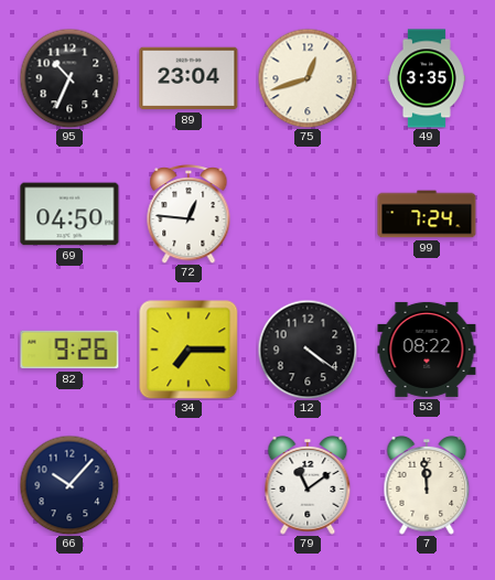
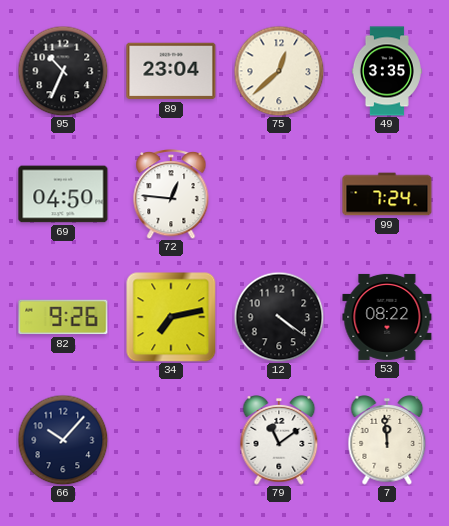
75: 12:42 -> 12:38
34: 7:15 -> 7:13
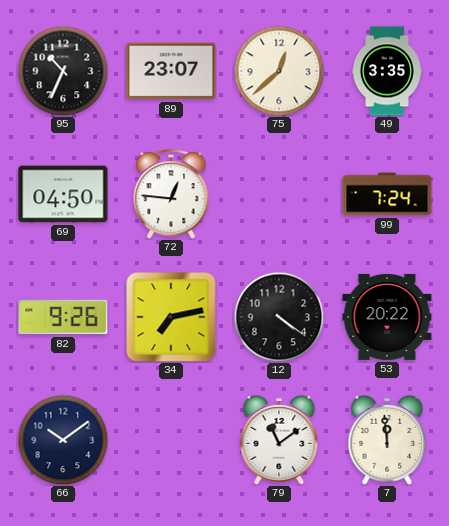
89: 23:04 -> 23:07
53: 08:22 -> 20:22
66: 10:07 -> 10:09
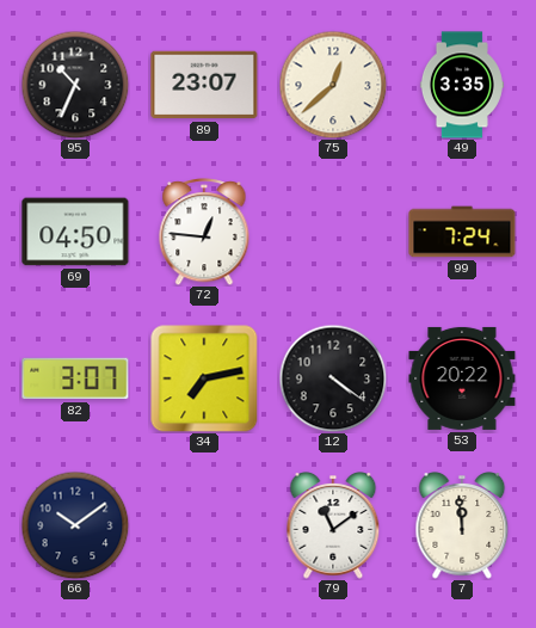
82: 9:26 -> 3:07
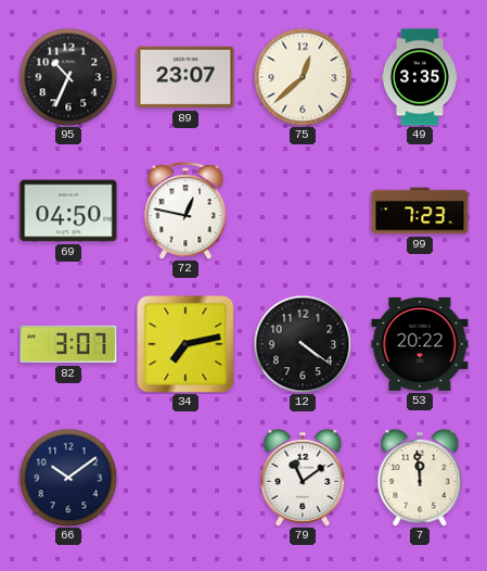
72: 12:46 -> 12:47
99: 7:24 -> 7:23
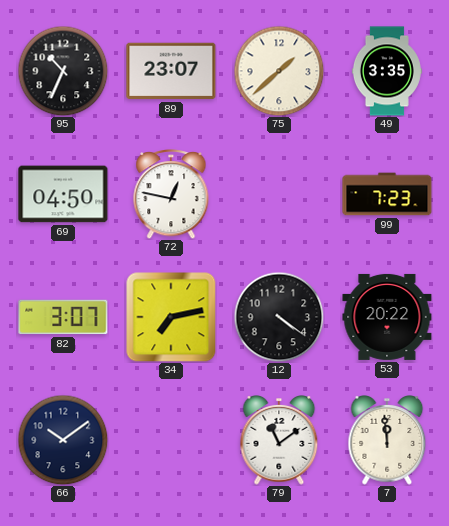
75: 12:38 -> 1:38
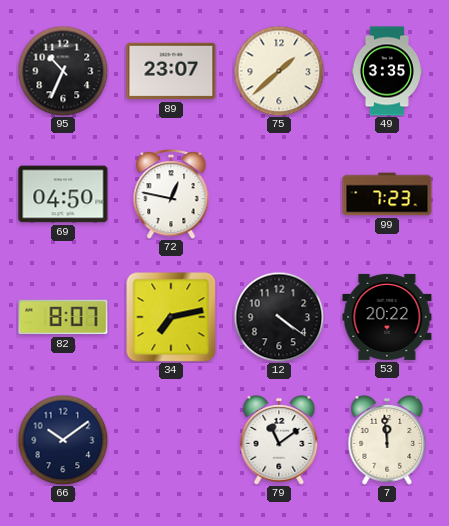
82: 3:07 -> 8:07
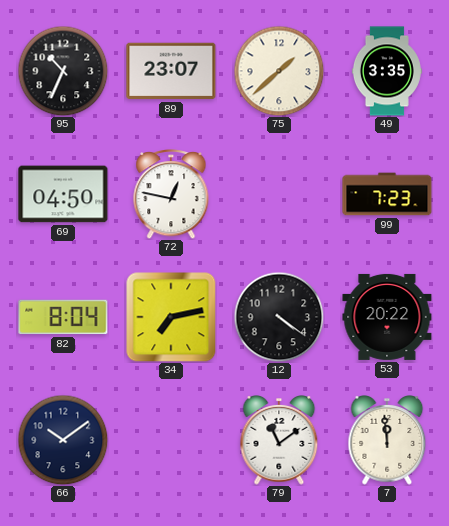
82: 8:07 -> 8:04
